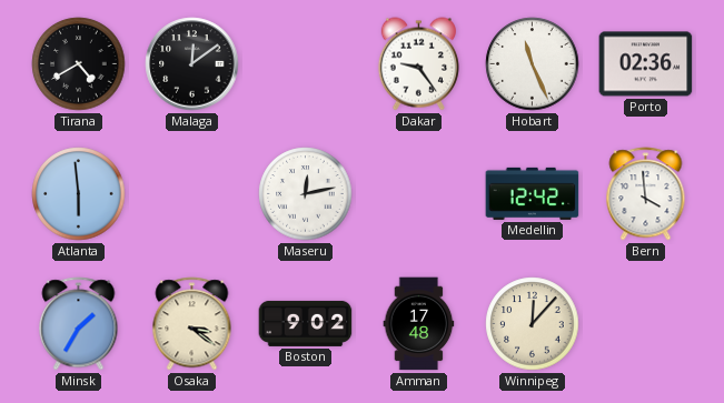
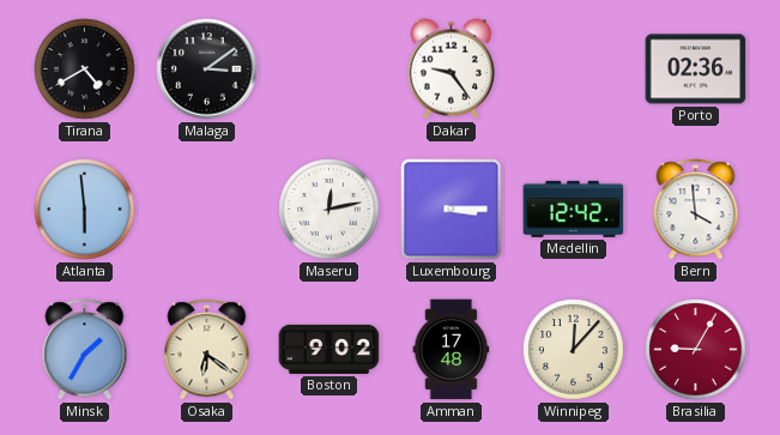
Malaga: 12:09 -> 3:09
Hobart: 11:26 -> none
Luxembourg: none -> 3:15
Osaka: 3:21 -> 6:21
Brasilia: none -> 9:05
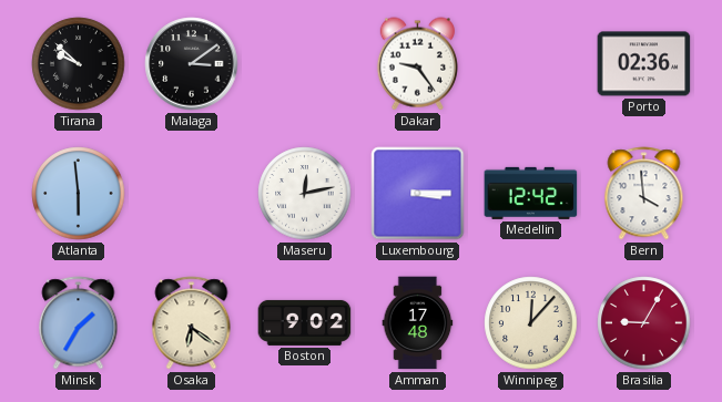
Tirana: 4:40 -> 9:52
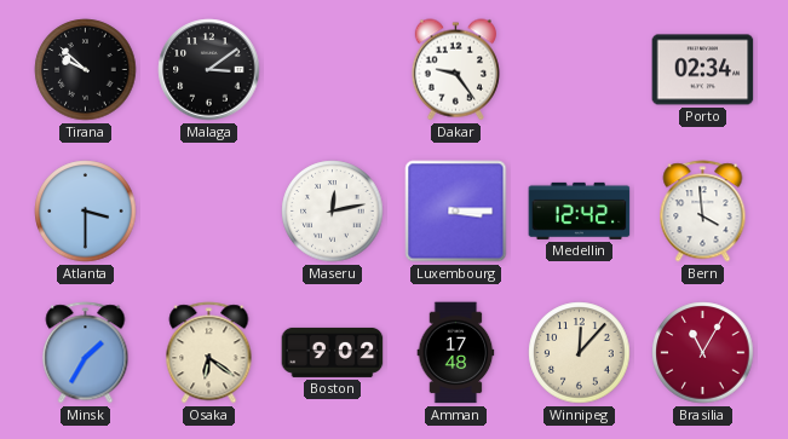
Porto: 02:36 -> 02:34
Atlanta: 5:59 -> 3:30
Brasilia: 9:05 -> 11:05
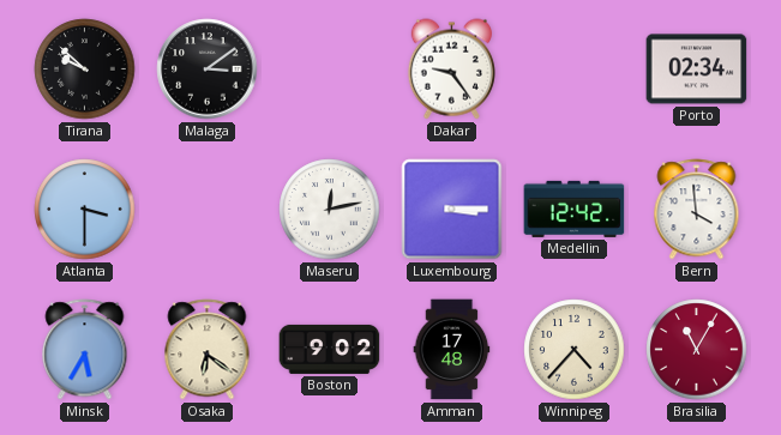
Minsk: 1:35 -> 5:35
Winnipeg: 12:07 -> 4:37
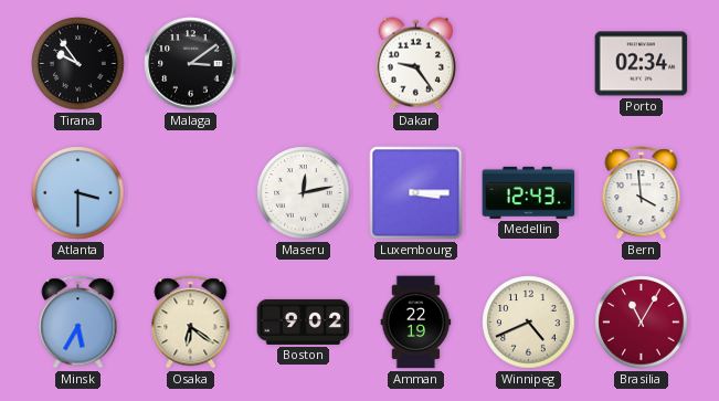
Tirana: 9:52 -> 9:54
Medellin: 12:42 -> 12:43
Amman: 17:48 -> 22:19
Winnipeg: 4:37 -> 4:41
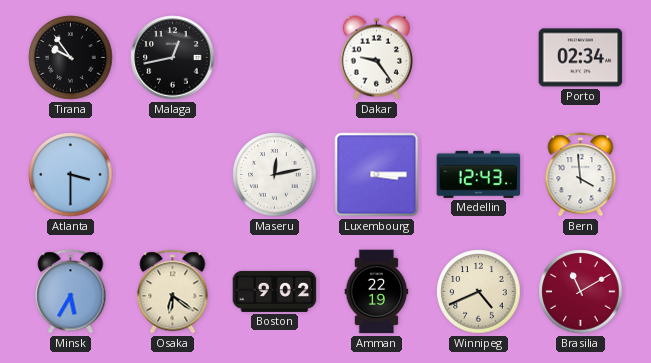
Malaga: 3:09 -> 12:43
Brasilia: 11:05 -> 11:10
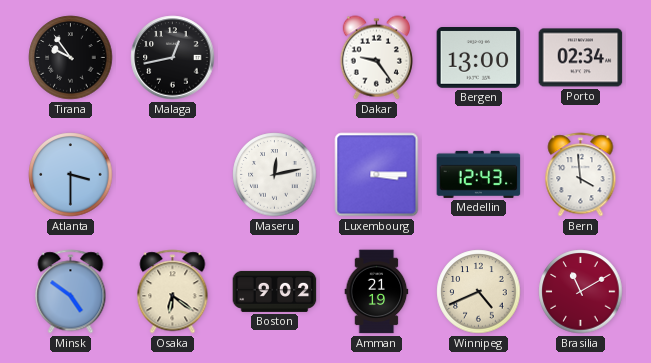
Bergen: none -> 13:00
Minsk: 5:35 -> 4:51
Amman: 22:19 -> 21:19
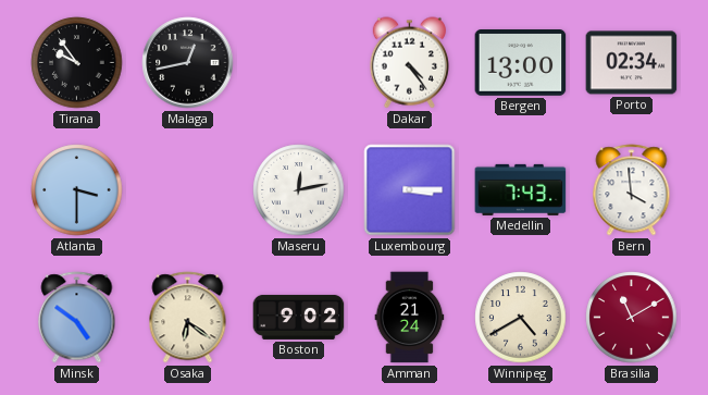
Dakar: 9:24 -> 4:24
Medellin: 12:43 -> 7:43
Amman: 21:19 -> 21:24
Winnipeg: 4:41 -> 4:40
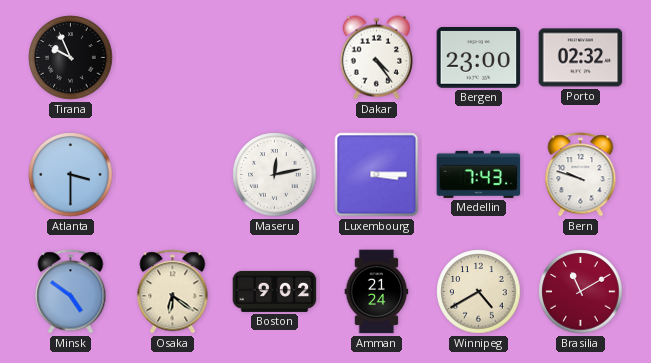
Tirana: 9:54 -> 9:56
Malaga: 12:43 -> none
Bergen: 13:00 -> 23:00
Porto: 02:34 -> 02:32
Bern: 3:59 -> 9:48
